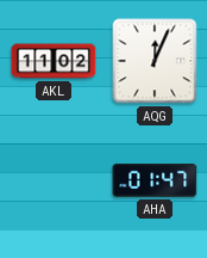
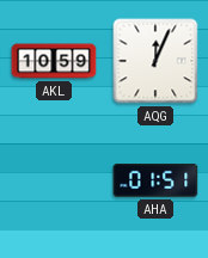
AKL: 11:02 -> 10:59
AHA: 01:47 -> 01:51
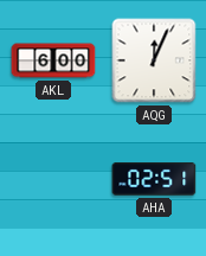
AKL: 10:59 -> 6:00
AHA: 01:51 -> 02:51
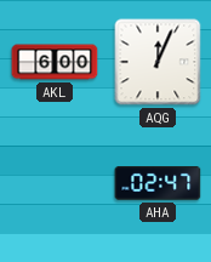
AHA: 02:51 -> 02:47
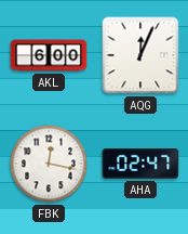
FBK: none -> 12:17
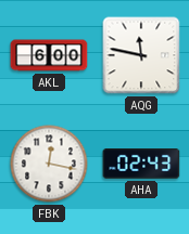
AQG: 12:04 -> 11:47
AHA: 02:47 -> 02:43
